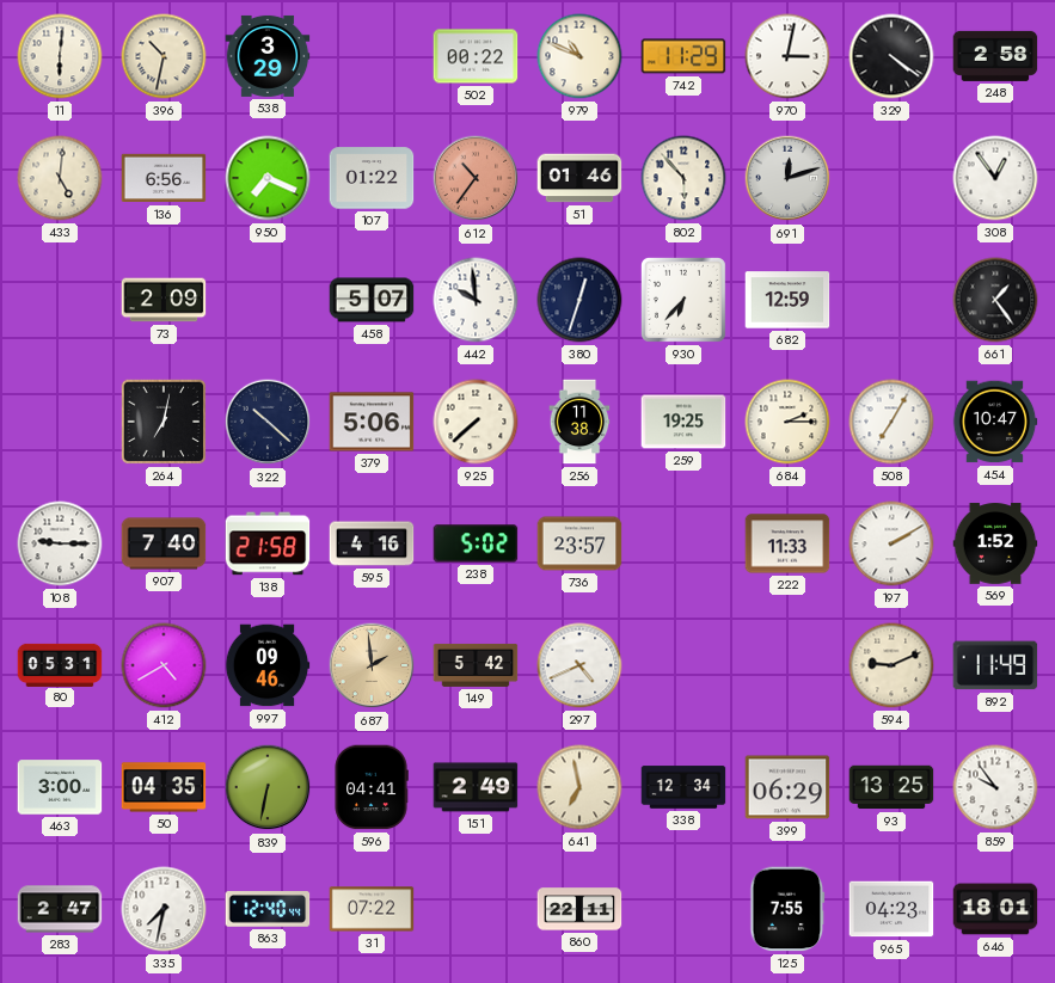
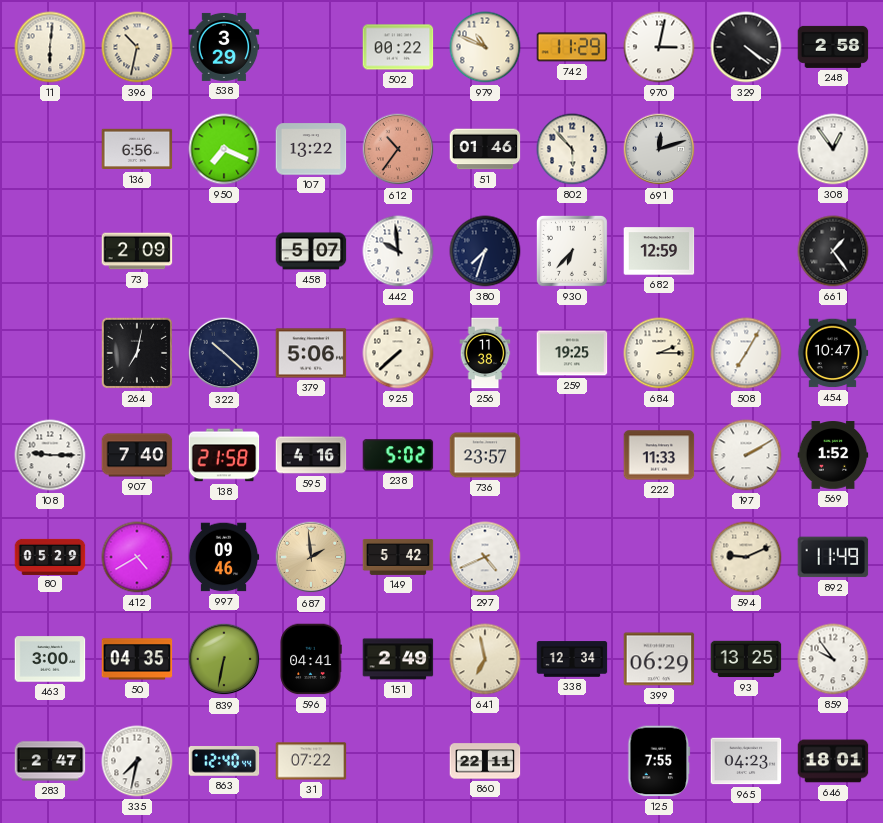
433: 5:01 -> none
107: 01:22 -> 13:22
380: 12:33 -> 7:33
80: 05:31 -> 05:29
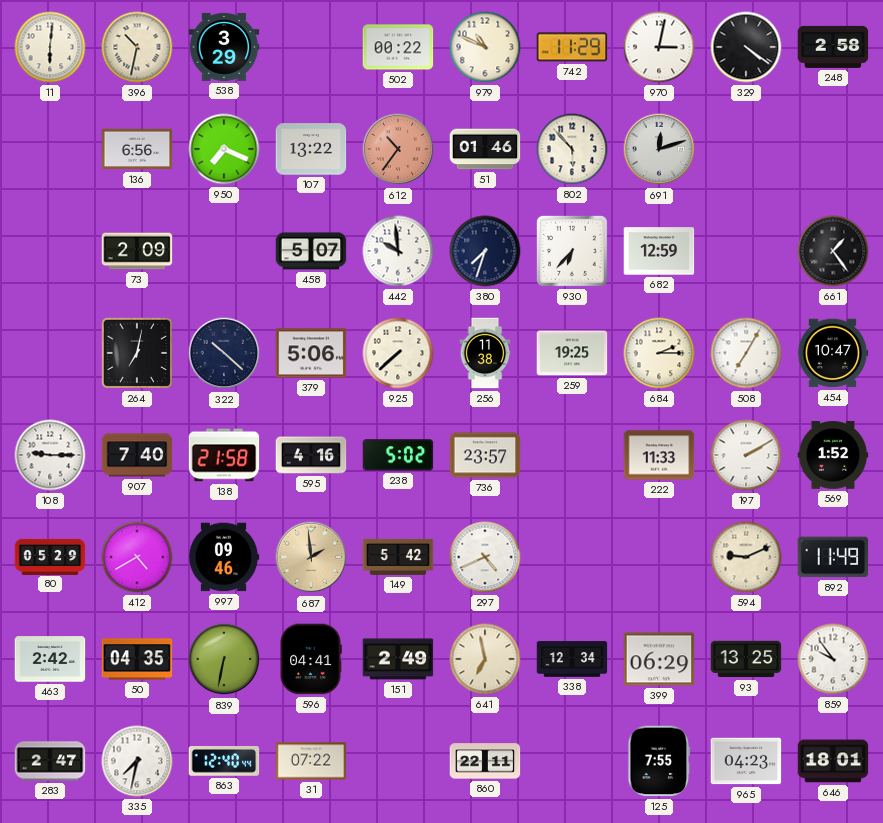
308: 12:54 -> none
463: 3:00 -> 2:42
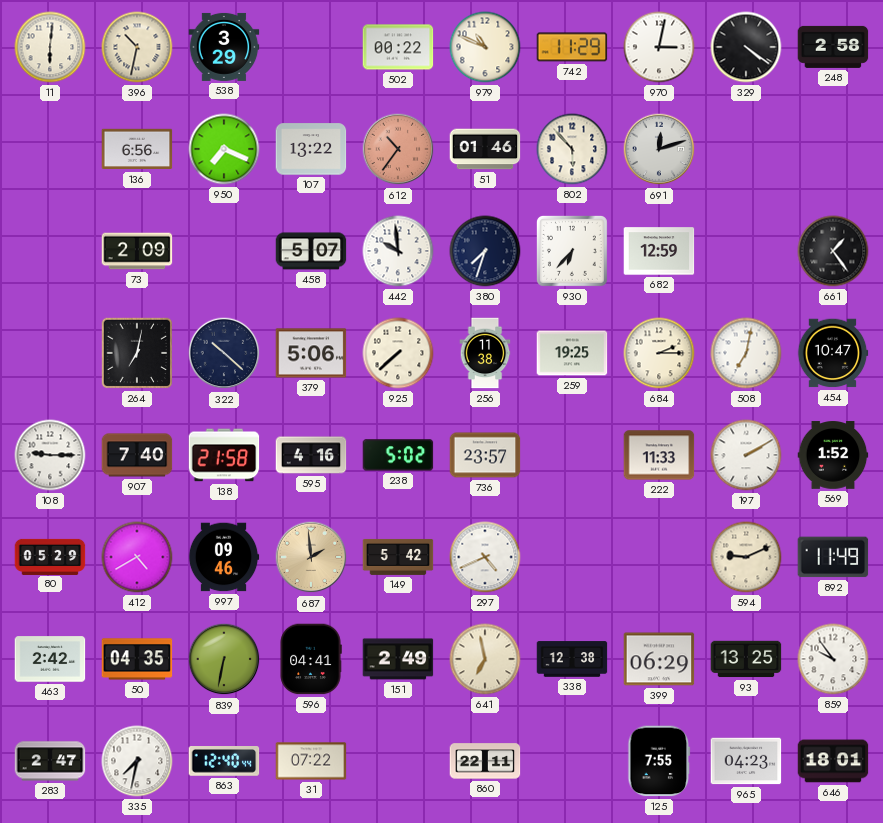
508: 7:05 -> 7:02
338: 12:34 -> 12:38
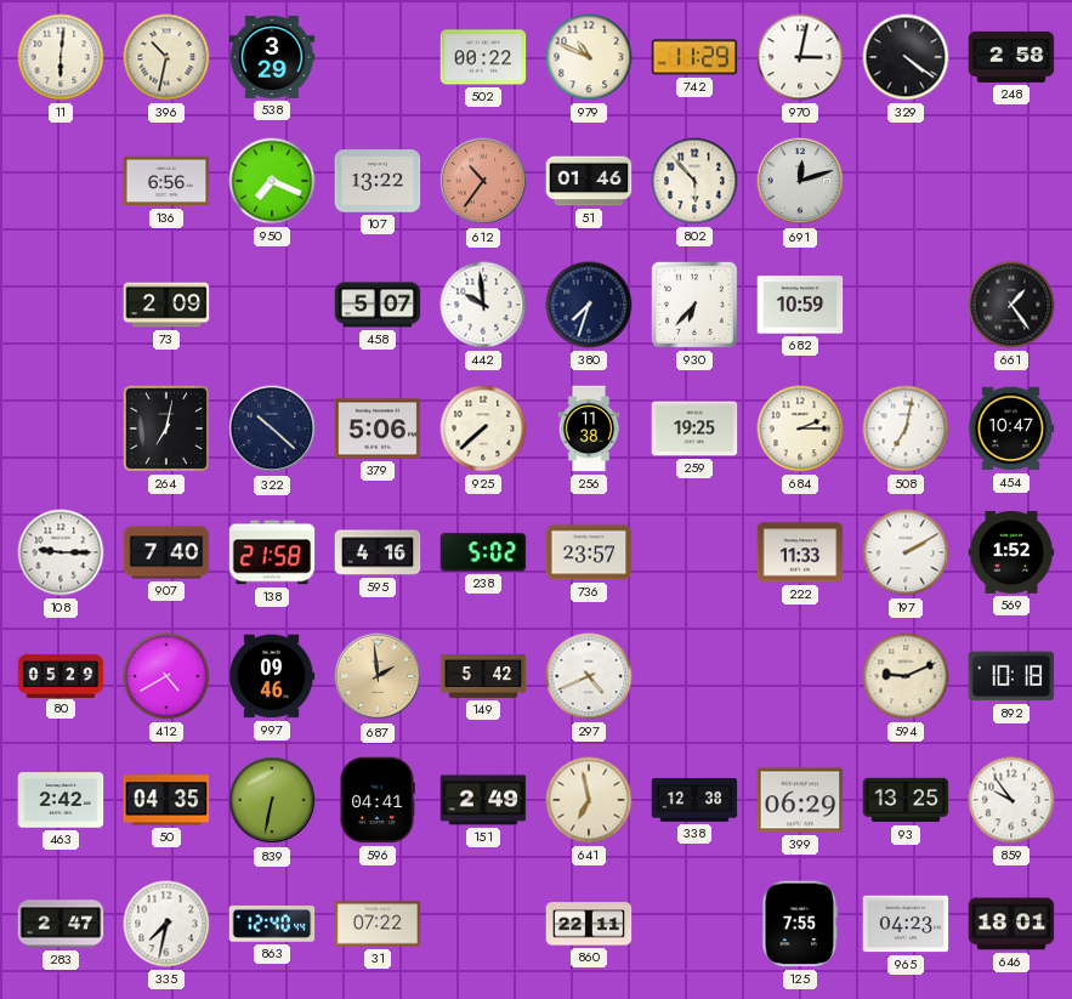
682: 12:59 -> 10:59
892: 11:49 -> 10:18
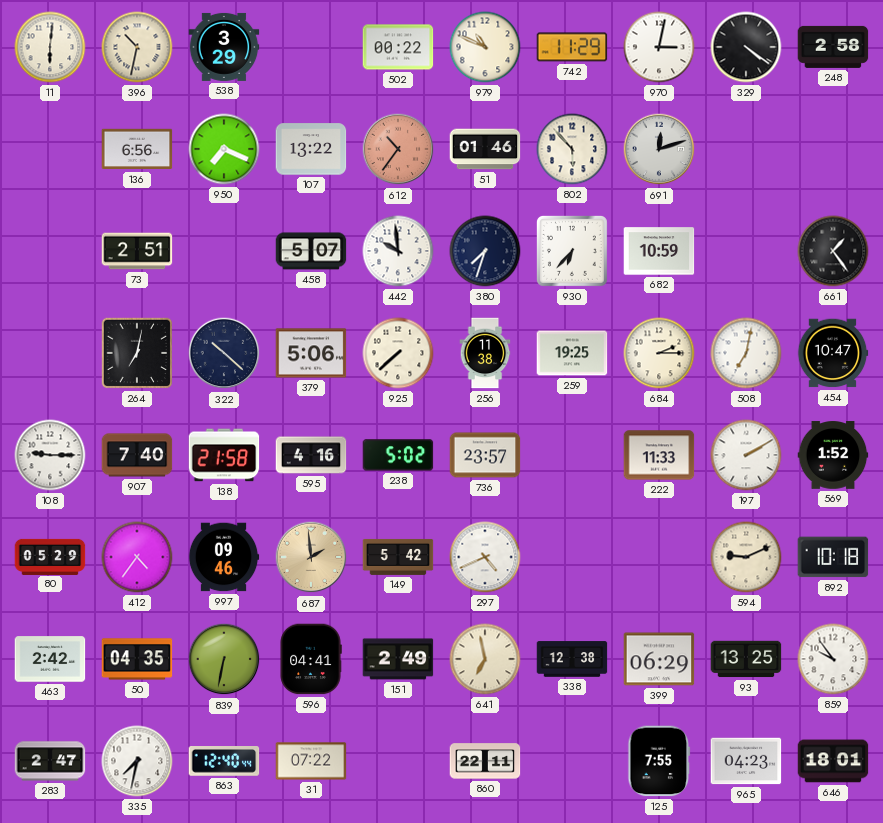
73: 2:09 -> 2:51
412: 4:40 -> 4:36
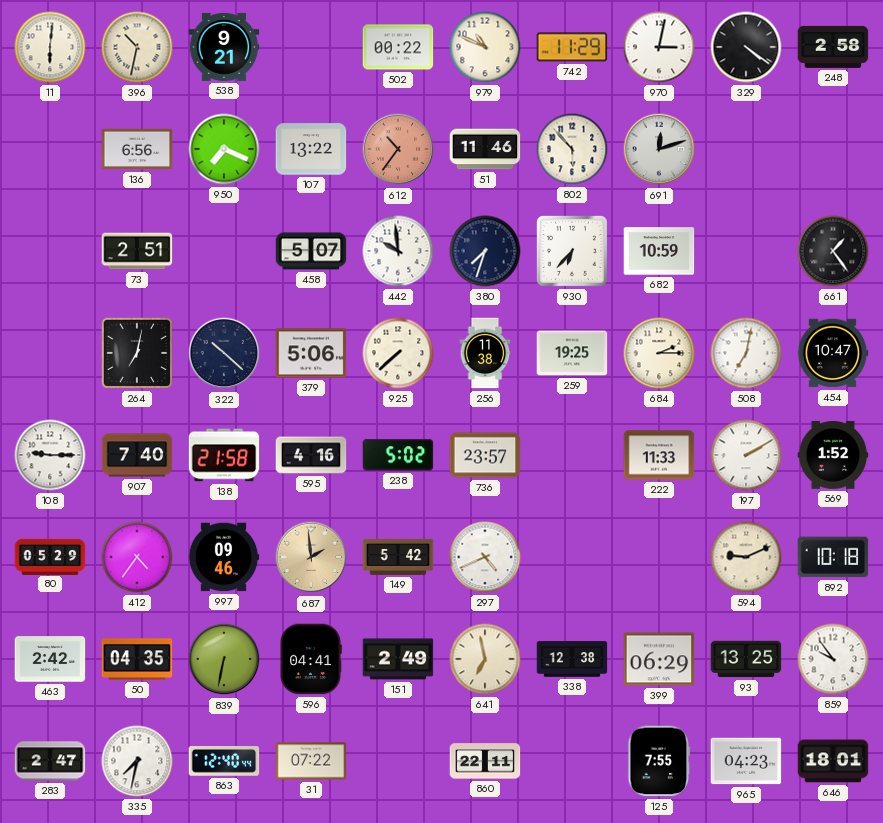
538: 3:29 -> 9:21
51: 01:46 -> 11:46
